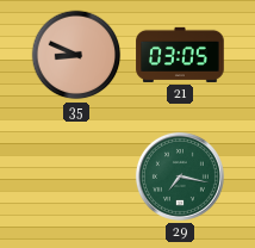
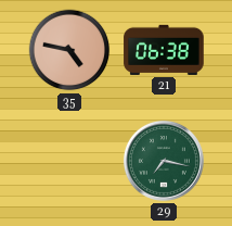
35: 8:49 -> 4:47
21: 03:05 -> 06:38
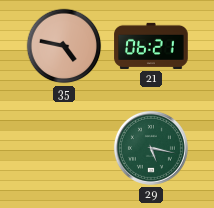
21: 06:38 -> 06:21
29: 7:17 -> 5:17
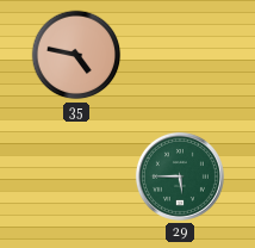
21: 06:21 -> none
29: 5:17 -> 5:45
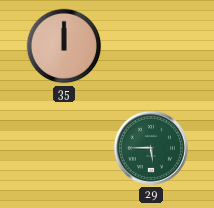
35: 4:47 -> 12:00
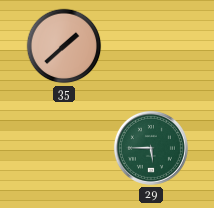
35: 12:00 -> 1:38
